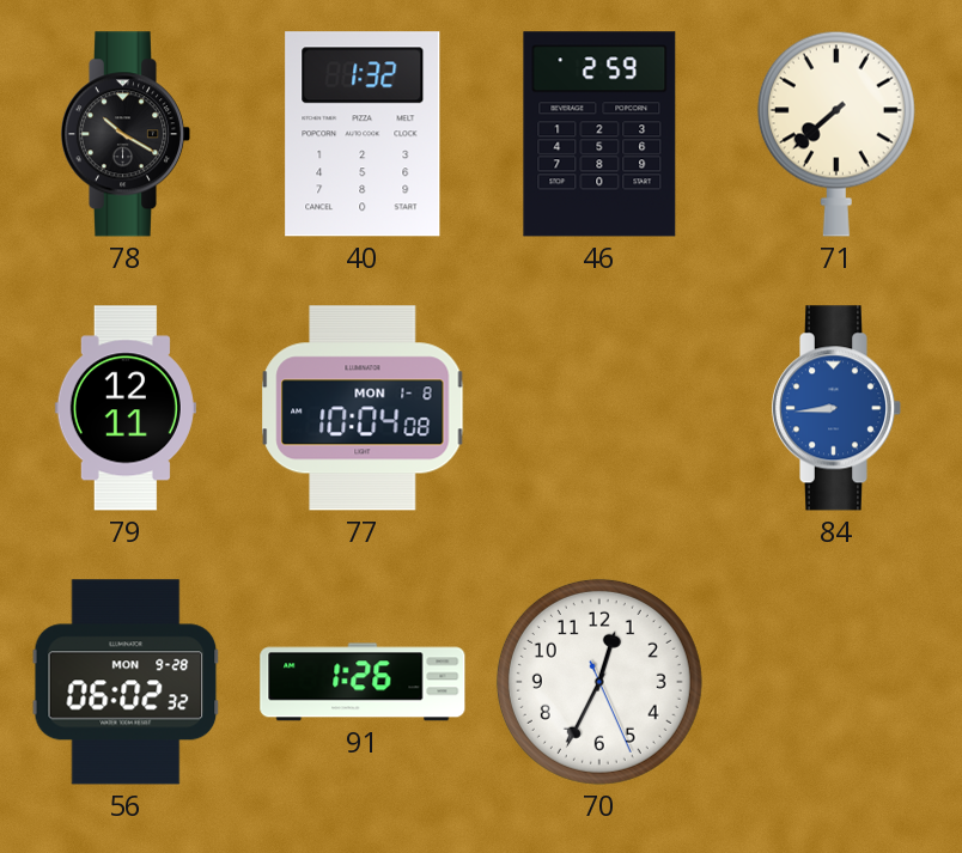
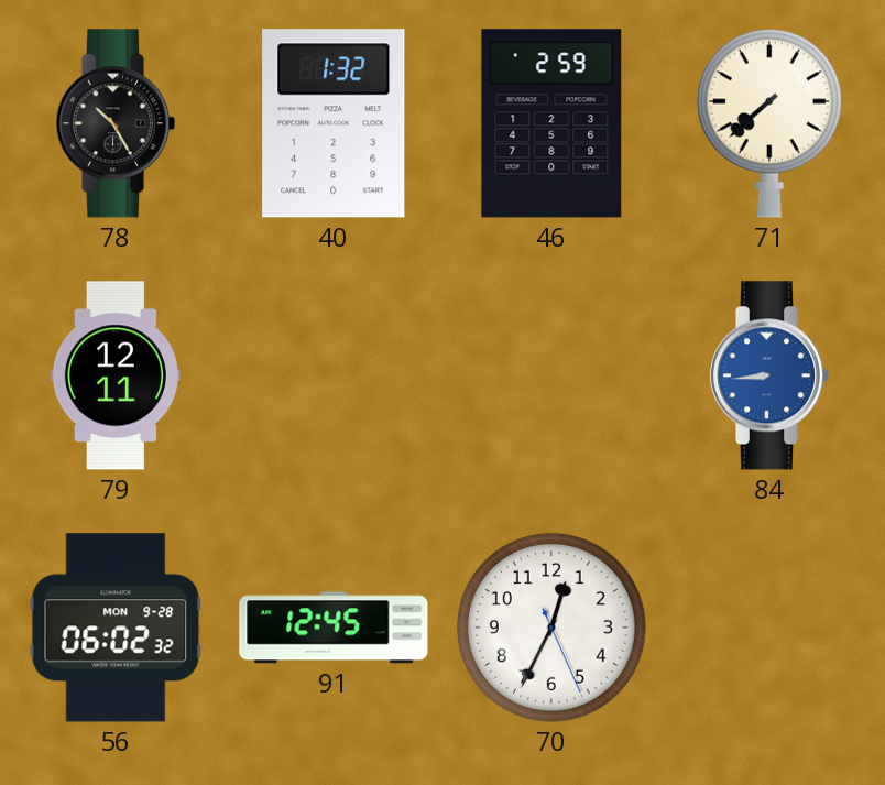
78: 10:20 -> 10:25
77: 10:04 -> none
91: 1:26 -> 12:45
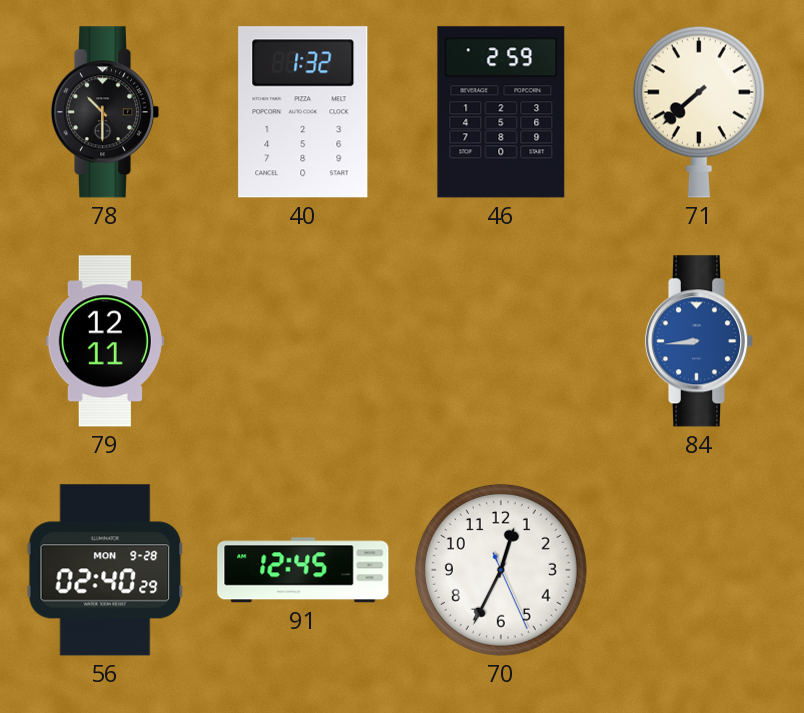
78: 10:25 -> 10:30
56: 06:02 -> 02:40
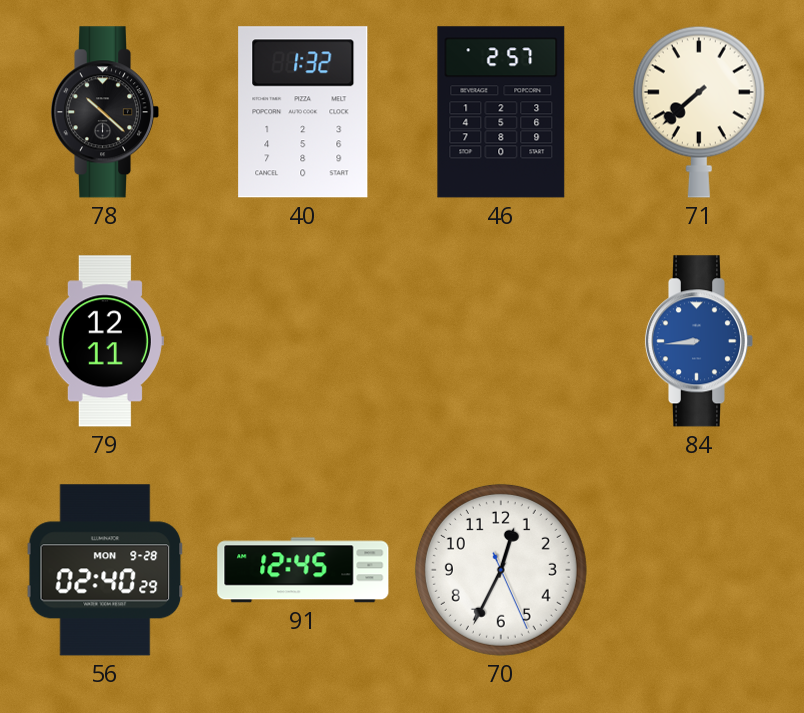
78: 10:30 -> 10:22
46: 2:59 -> 2:57
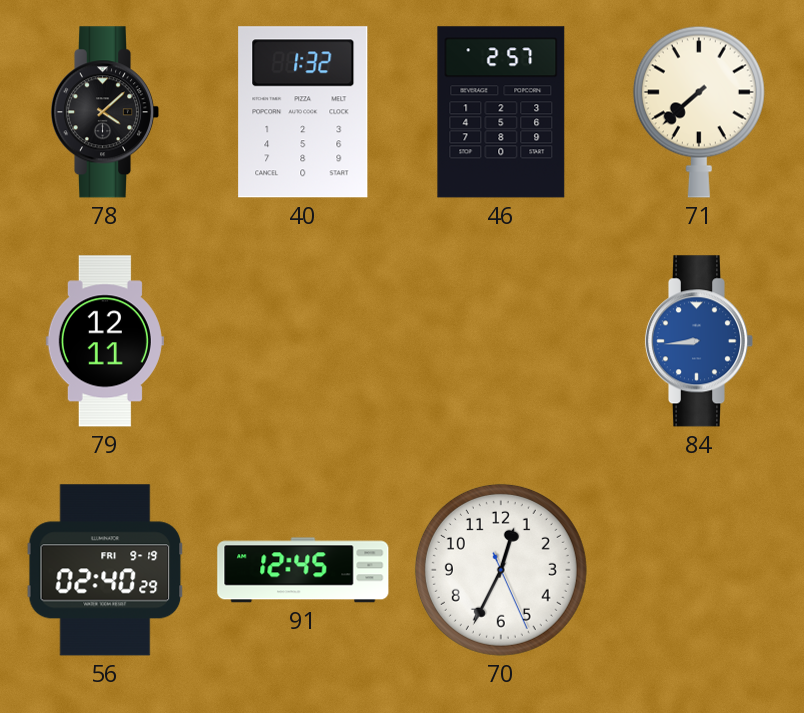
78: 10:22 -> 4:08
56 date: MON 9-28 -> FRI 9-19
